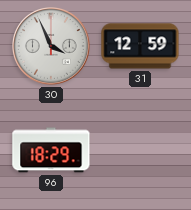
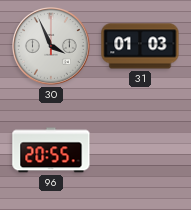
31: 12:59 -> 01:03
96: 18:29 -> 20:55
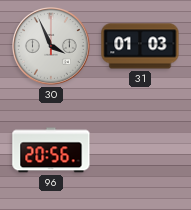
96: 20:55 -> 20:56
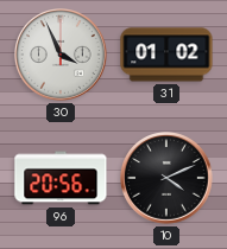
31: 01:03 -> 01:02
10: none -> 4:11
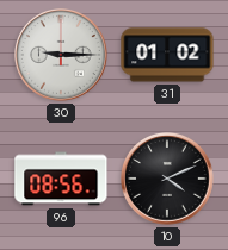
30: 3:56 -> 9:15
96: 20:56 -> 08:56
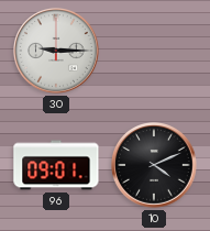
31: 01:02 -> none
96: 08:56 -> 09:01
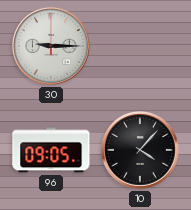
96: 09:01 -> 09:05
10: 4:11 -> 4:07
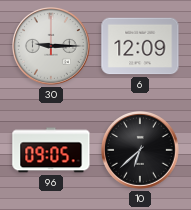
6: none -> 12:09
10: 4:07 -> 6:38
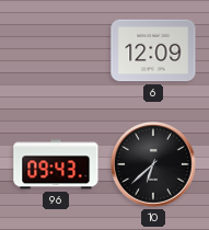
30: 9:15 -> none
96: 09:05 -> 09:43
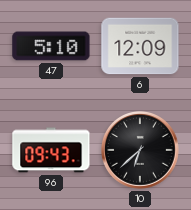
47: none -> 5:10
